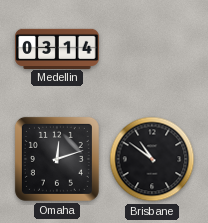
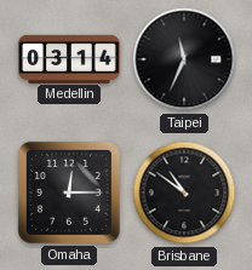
Taipei: none -> 11:34
Omaha: 12:12 -> 12:15
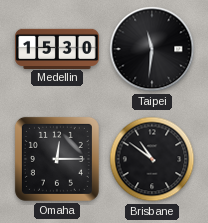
Medellin: 03:14 -> 15:30
Taipei: 11:34 -> 11:31
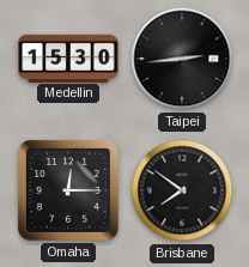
Taipei: 11:31 -> 2:44
Brisbane: 10:51 -> 7:51
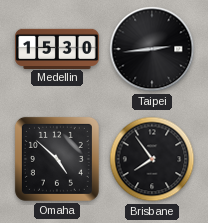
Omaha: 12:15 -> 4:52
Brisbane: 7:51 -> 7:54
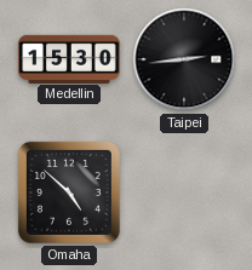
Brisbane: 7:54 -> none
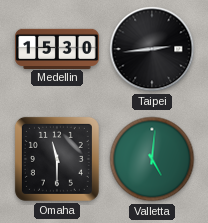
Omaha: 4:52 -> 11:30
Valletta: none -> 5:01
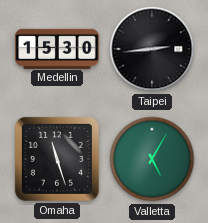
Omaha: 11:30 -> 11:27
Valletta: 5:01 -> 5:05
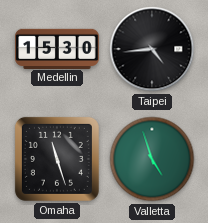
Taipei: 2:44 -> 4:44
Valletta: 5:05 -> 4:57
